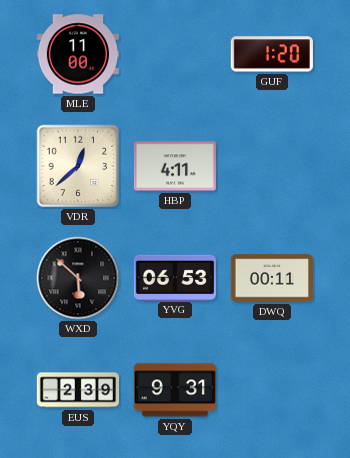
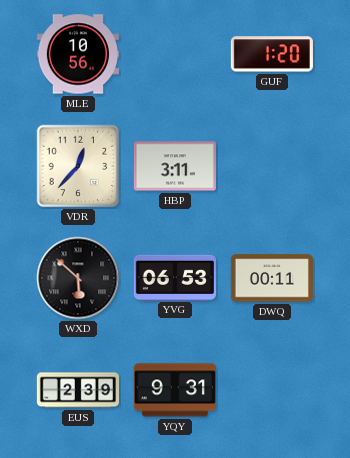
MLE: 11:00 -> 10:56
VDR: 12:38 -> 12:37
HBP: 4:11 -> 3:11
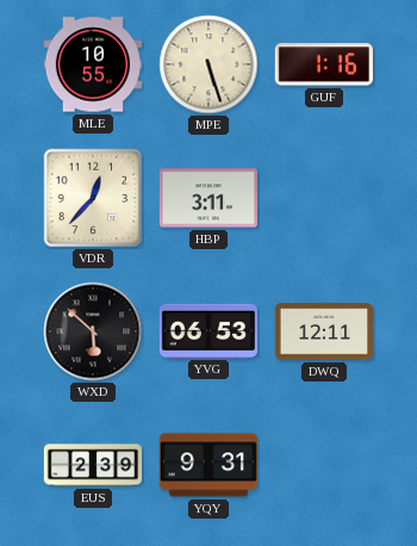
MLE: 10:56 -> 10:55
MPE: none -> 5:27
GUF: 1:20 -> 1:16
DWQ: 00:11 -> 12:11
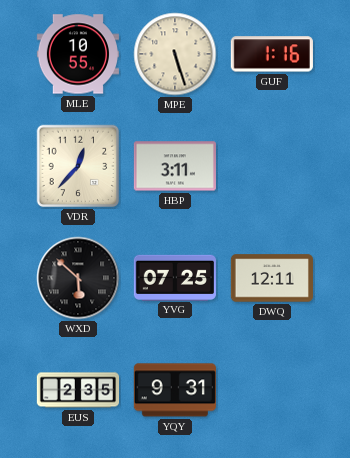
YVG: 06:53 -> 07:25
EUS: 2:39 -> 2:35
